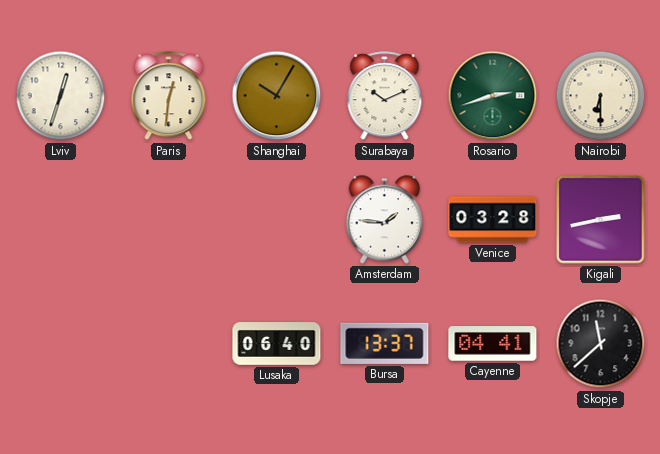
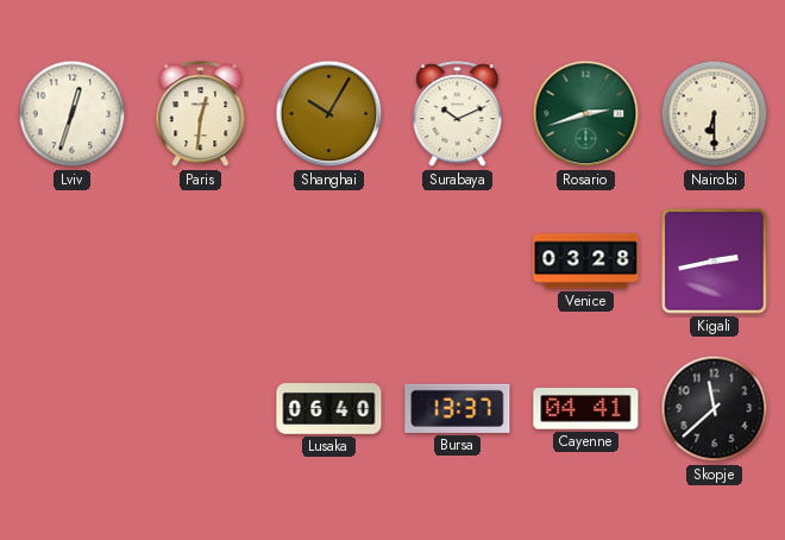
Amsterdam: 1:46 -> none
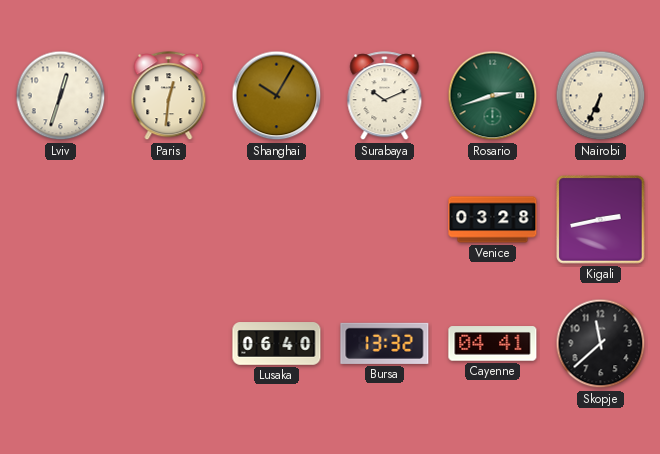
Nairobi: 6:30 -> 6:34
Bursa: 13:37 -> 13:32
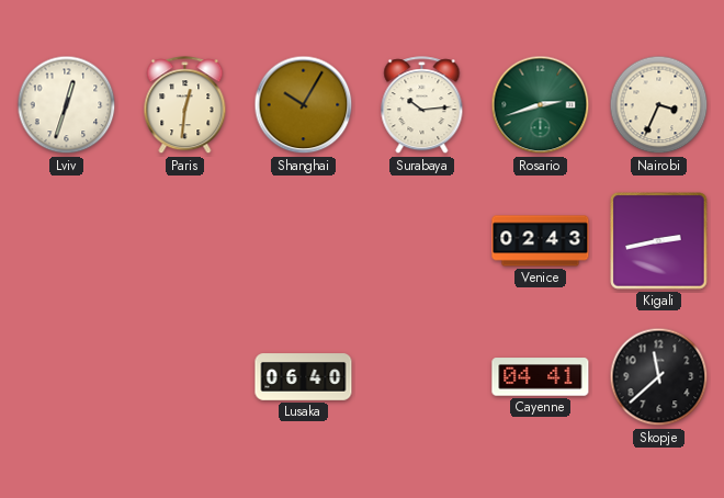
Surabaya: 10:11 -> 10:14
Nairobi: 6:34 -> 3:34
Venice: 03:28 -> 02:43
Bursa: 13:32 -> none
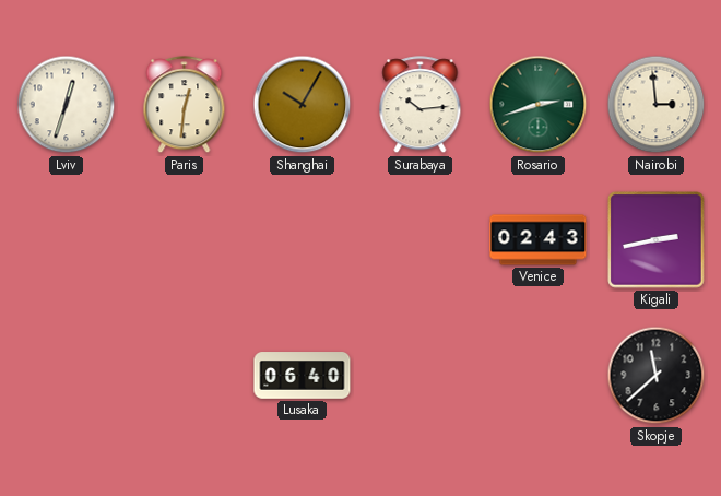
Nairobi: 3:34 -> 2:59
Cayenne: 04:41 -> none
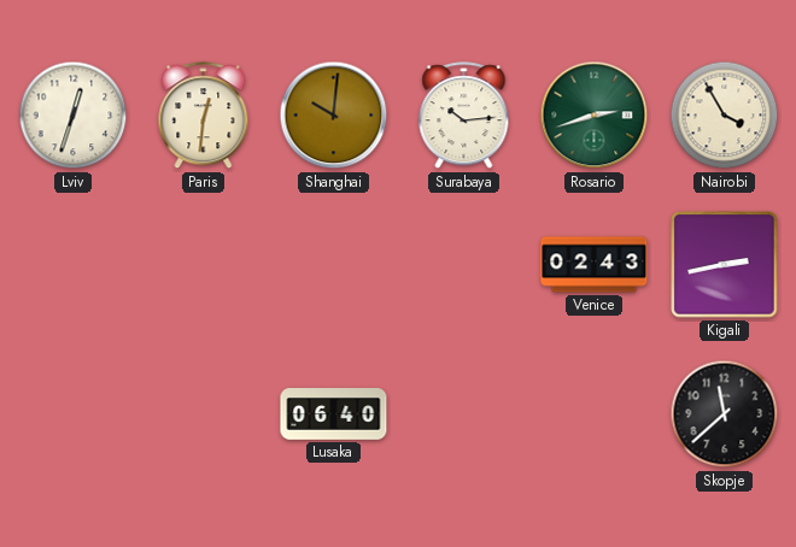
Shanghai: 10:05 -> 10:01
Nairobi: 2:59 -> 3:55
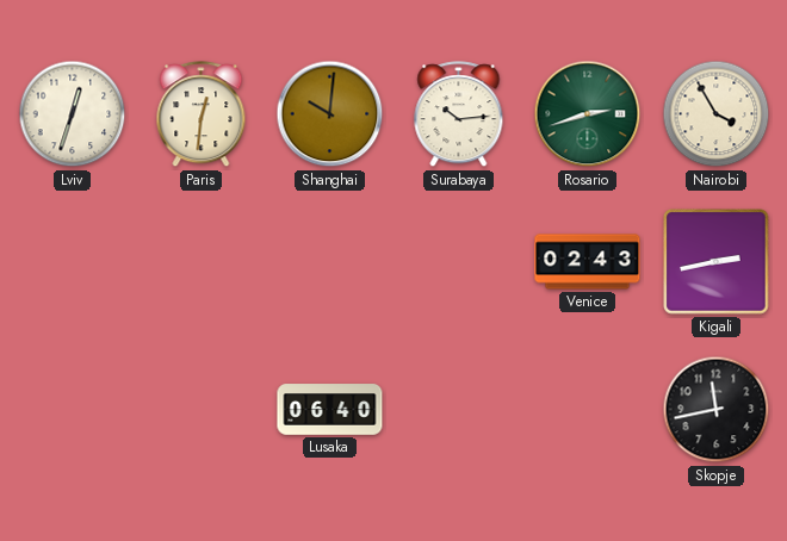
Skopje: 11:38 -> 11:43
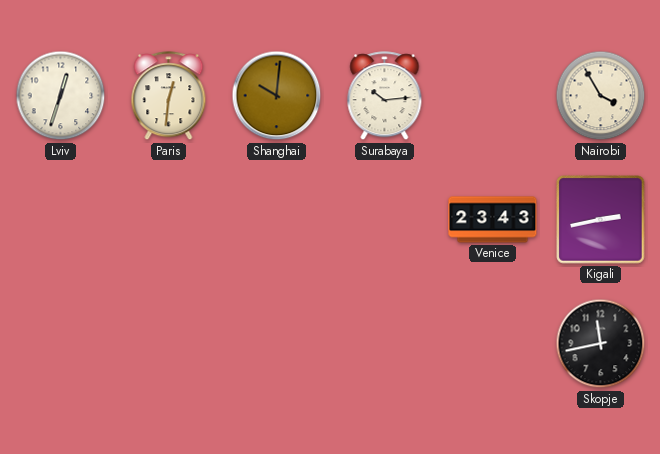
Rosario: 2:42 -> none
Venice: 02:43 -> 23:43
Lusaka: 06:40 -> none
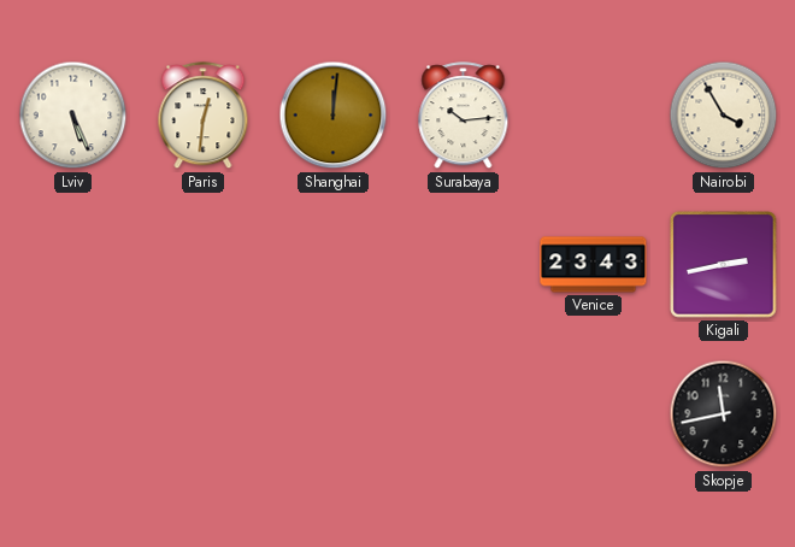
Lviv: 12:33 -> 5:26
Shanghai: 10:01 -> 12:01
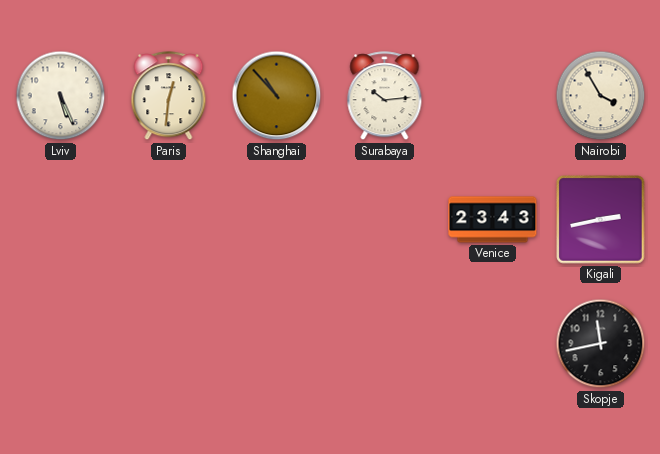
Shanghai: 12:01 -> 10:53
